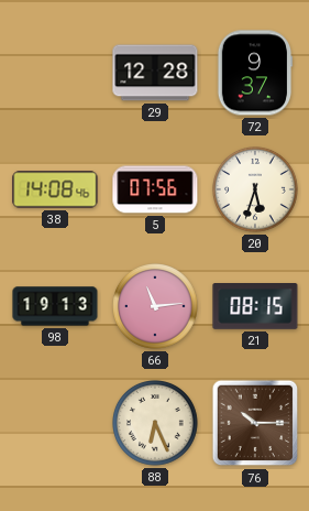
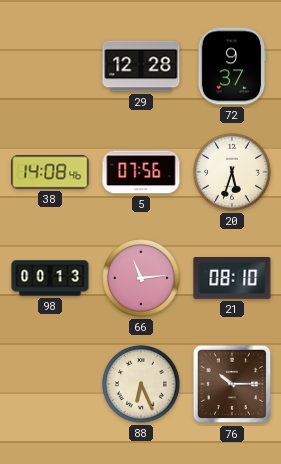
98: 19:13 -> 00:13
21: 08:15 -> 08:10
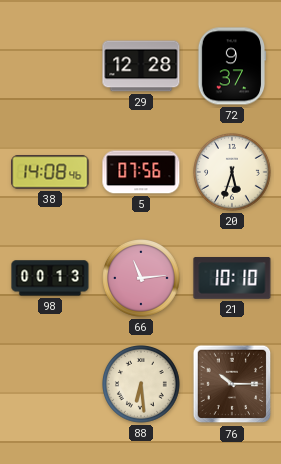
21: 08:10 -> 10:10
88: 6:26 -> 6:29
